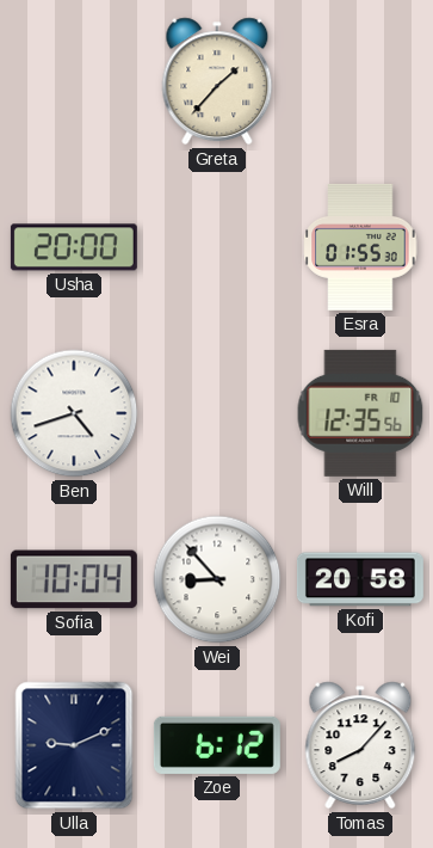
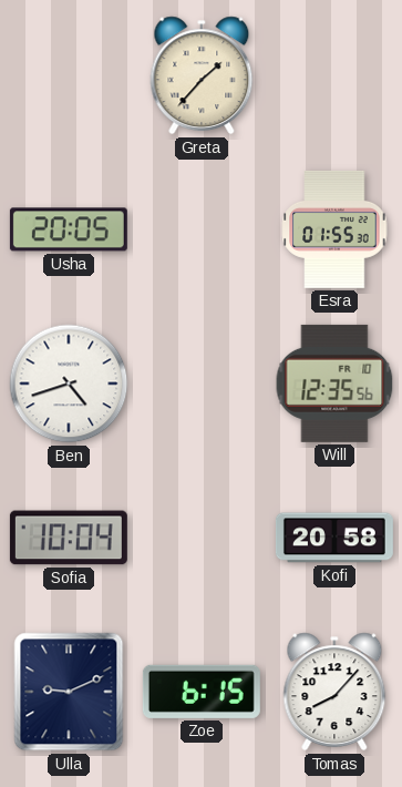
Usha: 20:00 -> 20:05
Wei: 8:53 -> none
Zoe: 6:12 -> 6:15
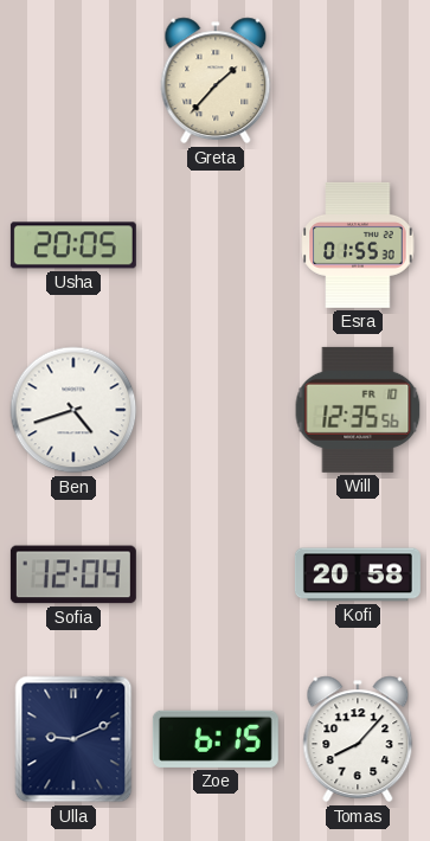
Sofia: 10:04 -> 12:04
